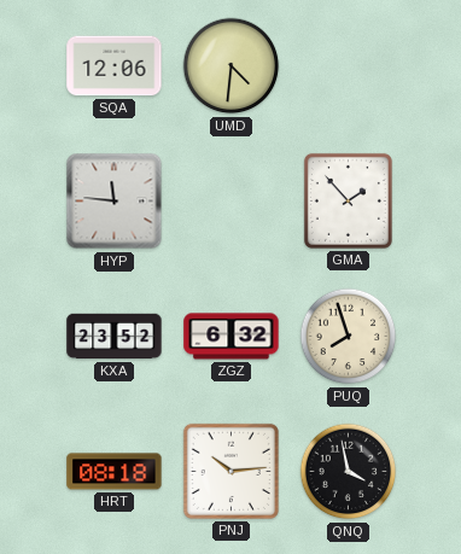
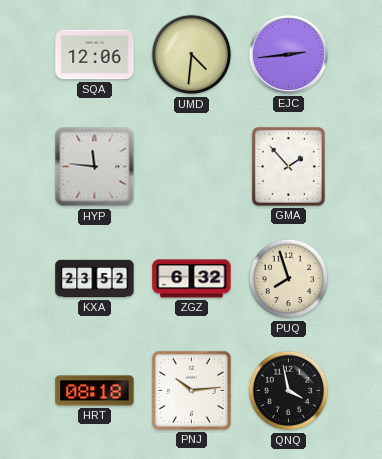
EJC: none -> 2:44
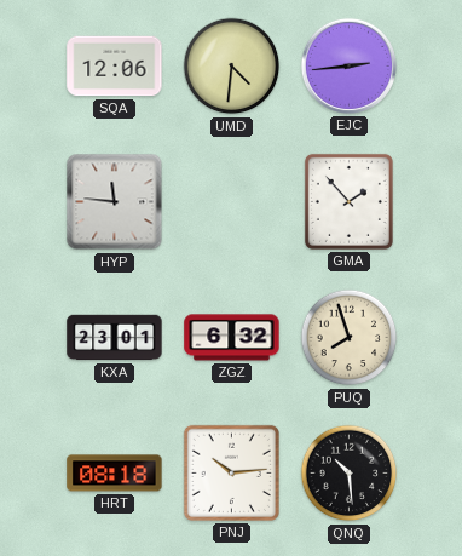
KXA: 23:52 -> 23:01
QNQ: 3:58 -> 10:29
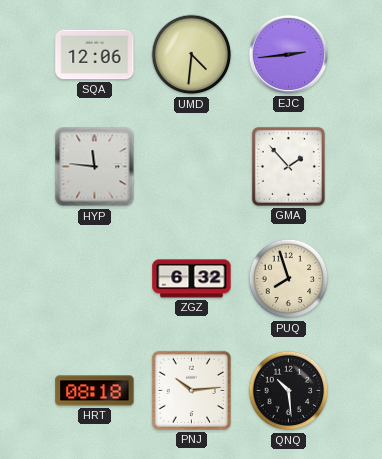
KXA: 23:01 -> none
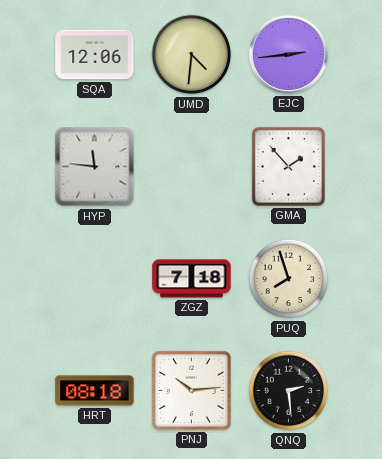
ZGZ: 6:32 -> 7:18
QNQ: 10:29 -> 2:29
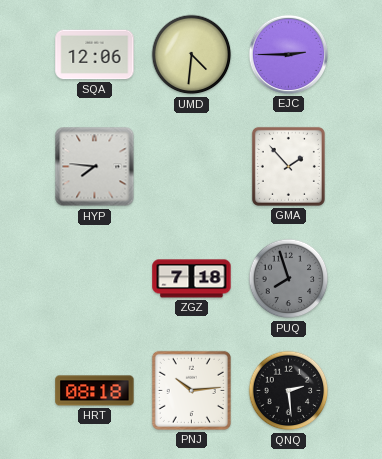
EJC: 2:44 -> 2:45
HYP: 11:46 -> 7:46
PUQ dial: cream -> grey
